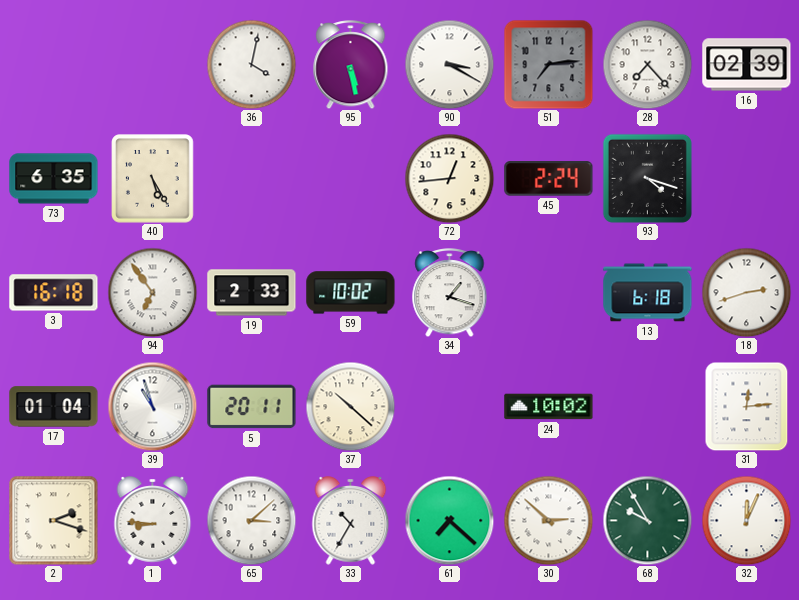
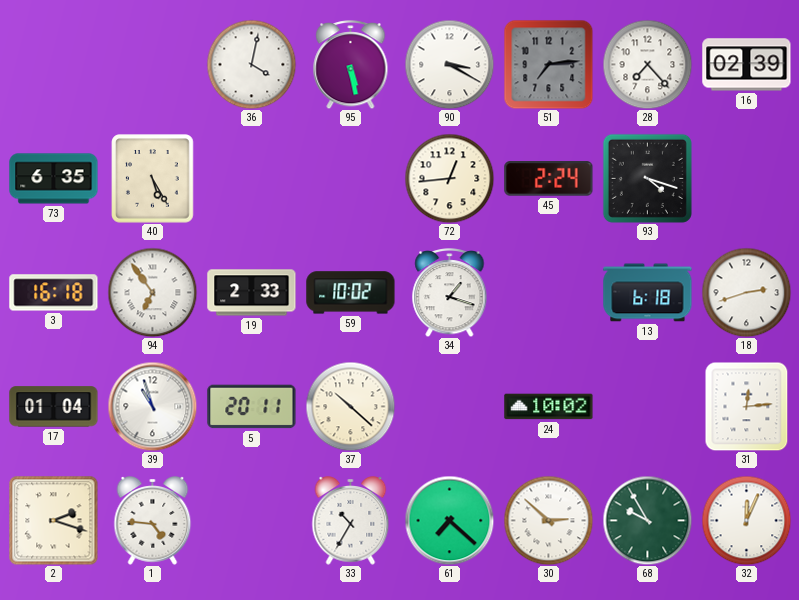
1: 8:46 -> 4:46
65: 3:08 -> none
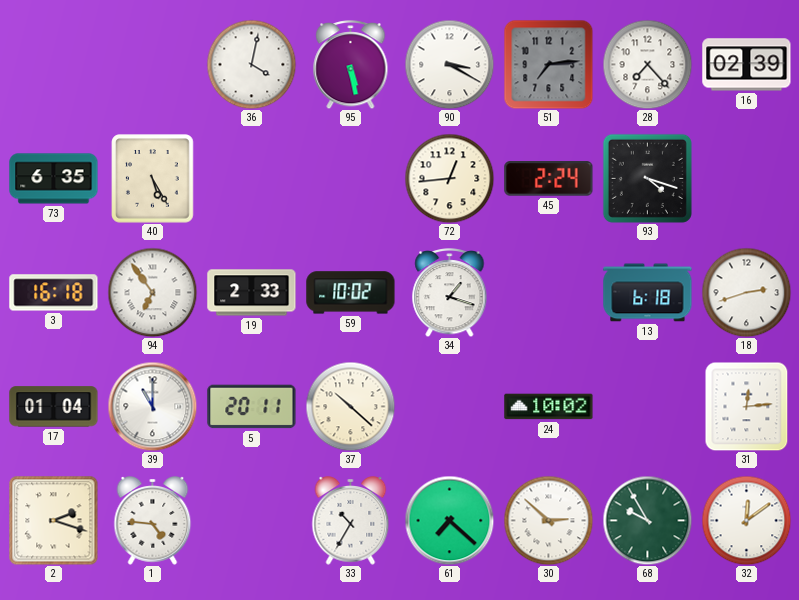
39: 10:57 -> 11:00
32: 12:04 -> 12:09
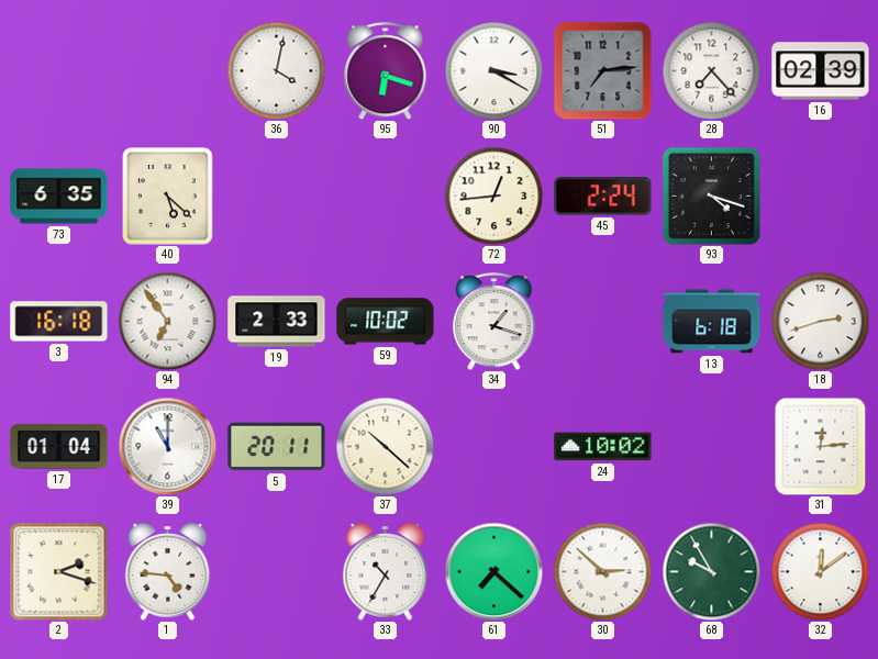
95: 5:28 -> 6:18
40: 5:25 -> 5:22
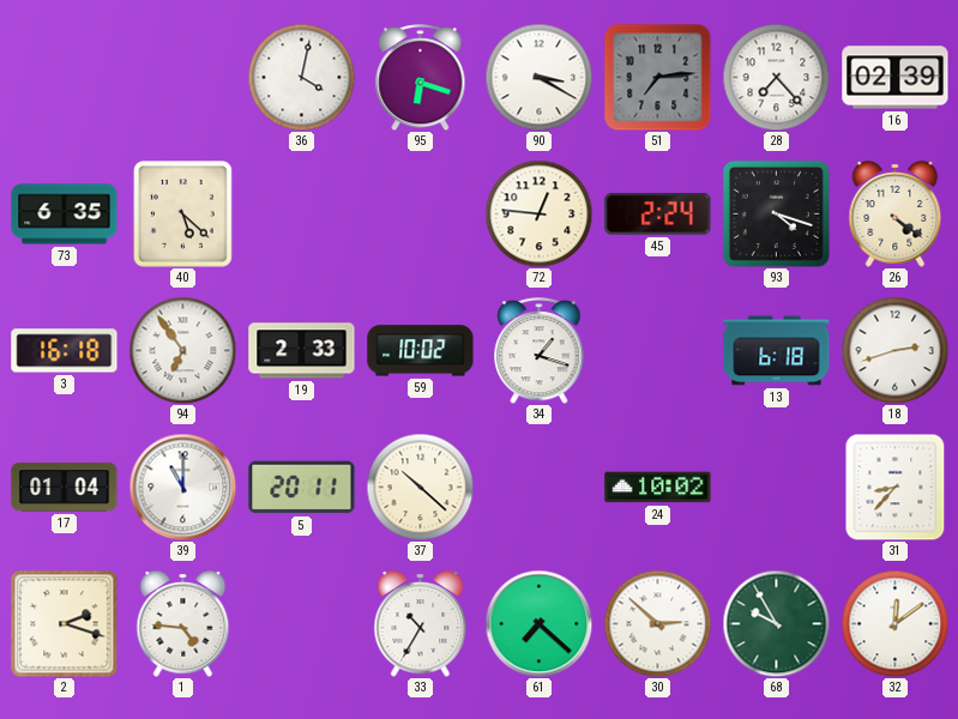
72: 12:44 -> 12:46
26: none -> 4:21
31: 12:14 -> 8:37
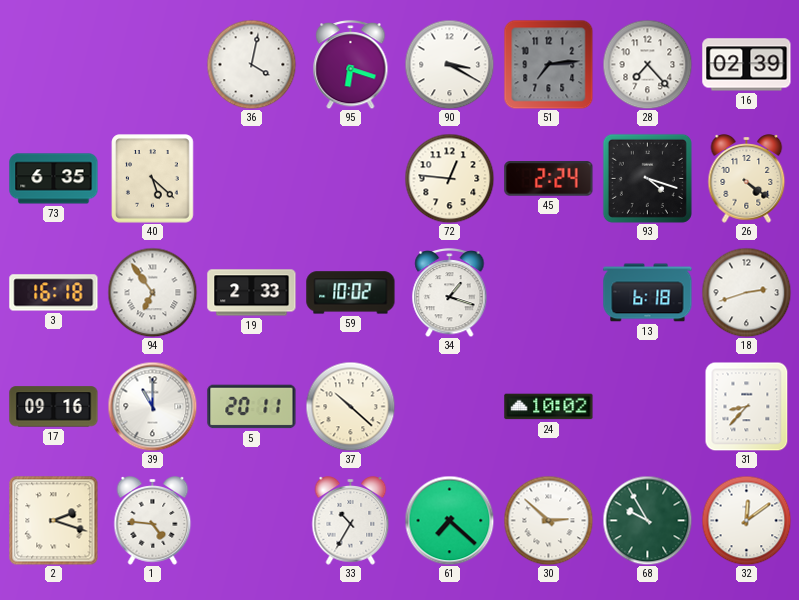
17: 01:04 -> 09:16
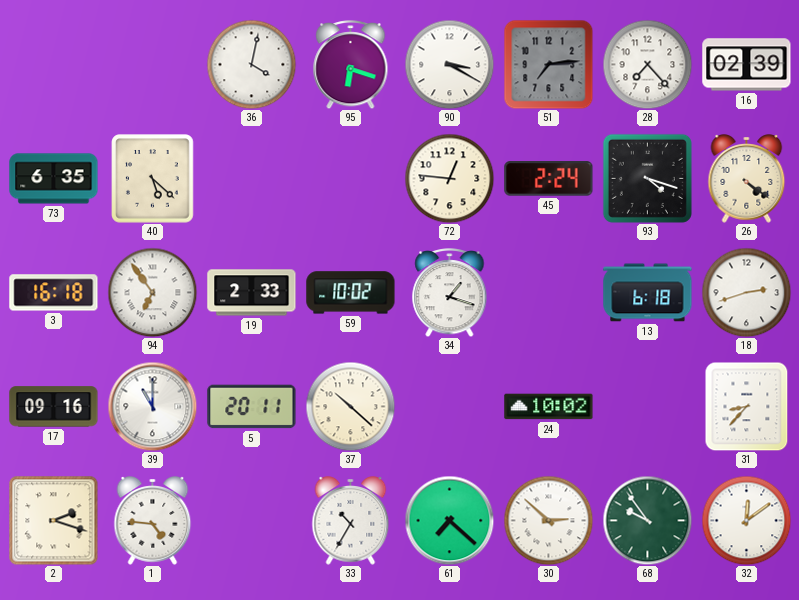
68: 9:55 -> 9:54
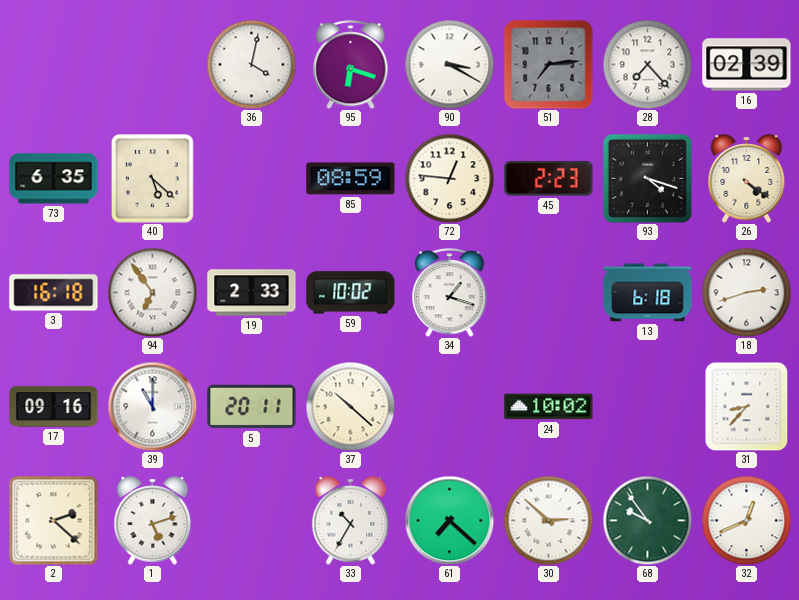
85: none -> 08:59
45: 2:24 -> 2:23
2: 2:18 -> 2:22
1: 4:46 -> 5:12
32: 12:09 -> 12:41
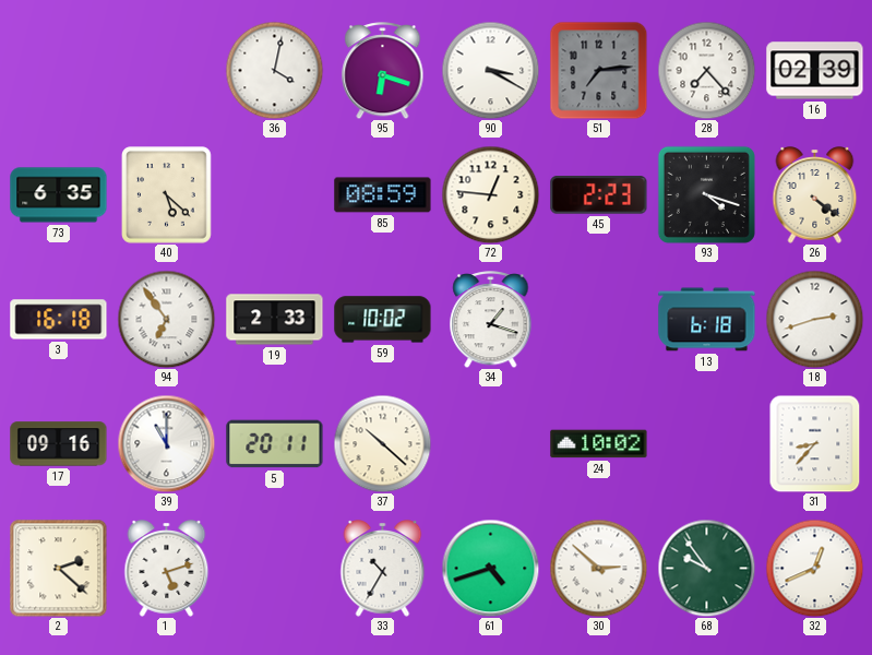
61: 7:22 -> 4:42
